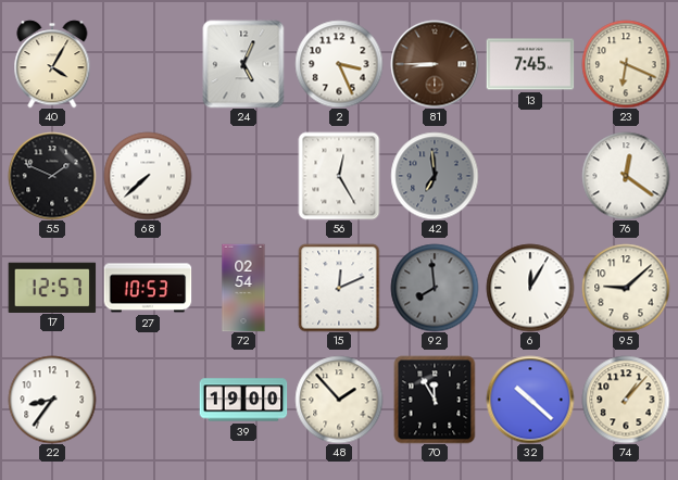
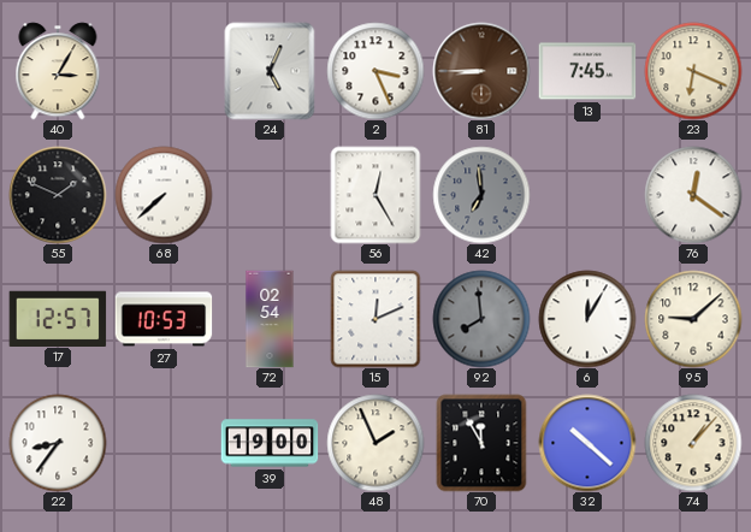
40: 4:05 -> 3:05
48: 1:53 -> 1:56
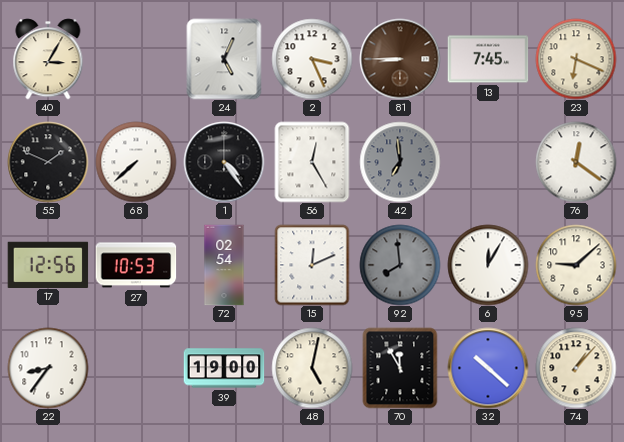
1: none -> 4:24
17: 12:57 -> 12:56
48: 1:56 -> 5:02
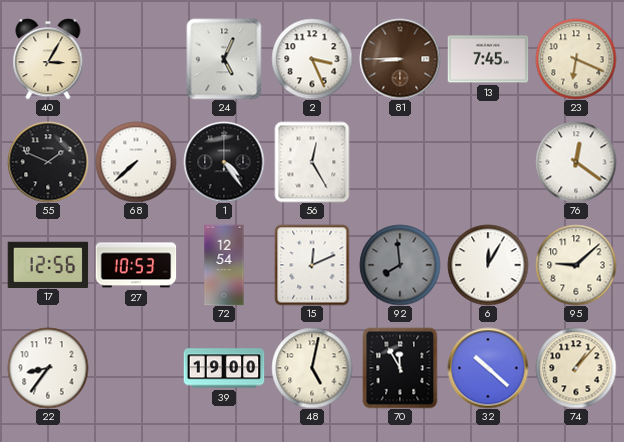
42: 6:59 -> none
72: 02:54 -> 12:54
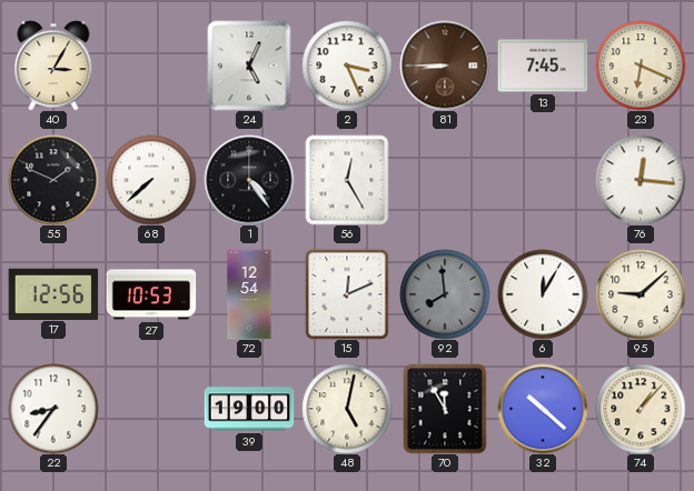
76: 12:21 -> 12:16
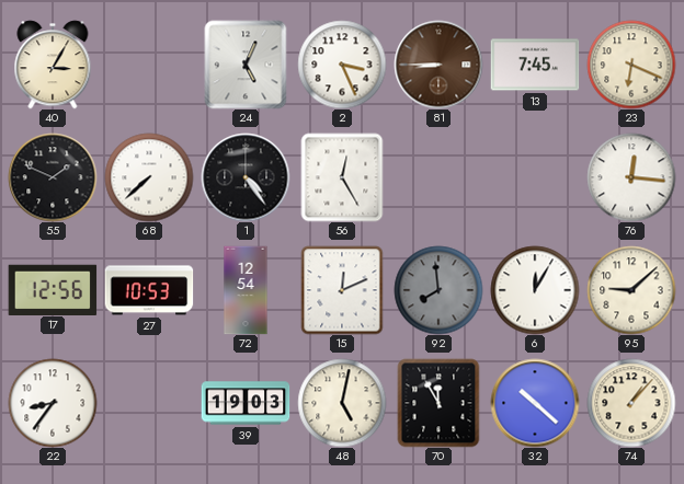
39: 19:00 -> 19:03
